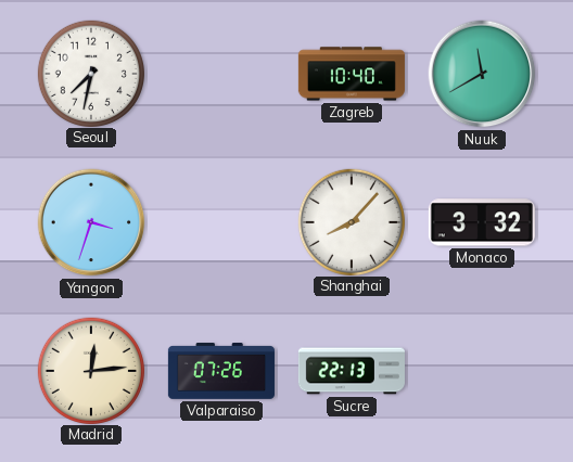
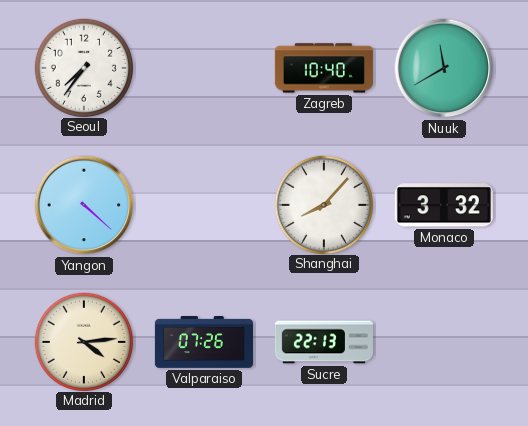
Seoul: 7:32 -> 7:36
Yangon: 3:33 -> 4:22
Madrid: 12:14 -> 4:14
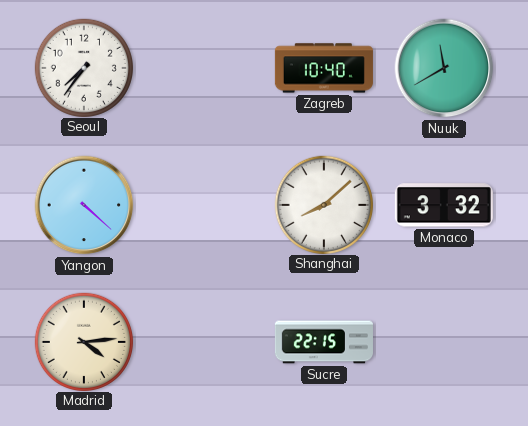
Shanghai: 8:07 -> 8:08
Valparaiso: 07:26 -> none
Sucre: 22:13 -> 22:15
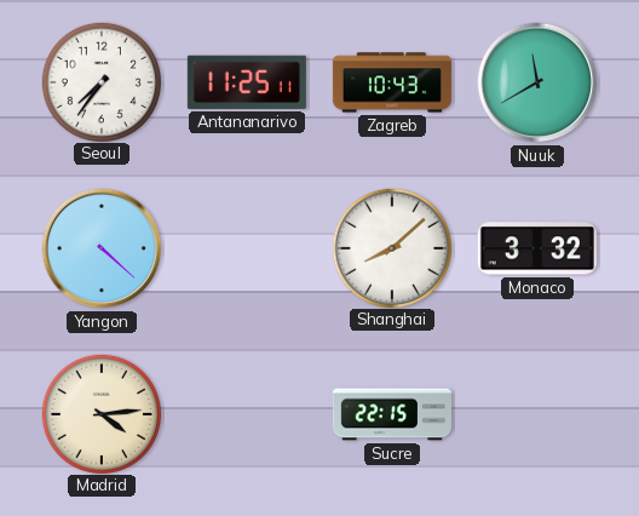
Antananarivo: none -> 11:25
Zagreb: 10:40 -> 10:43
